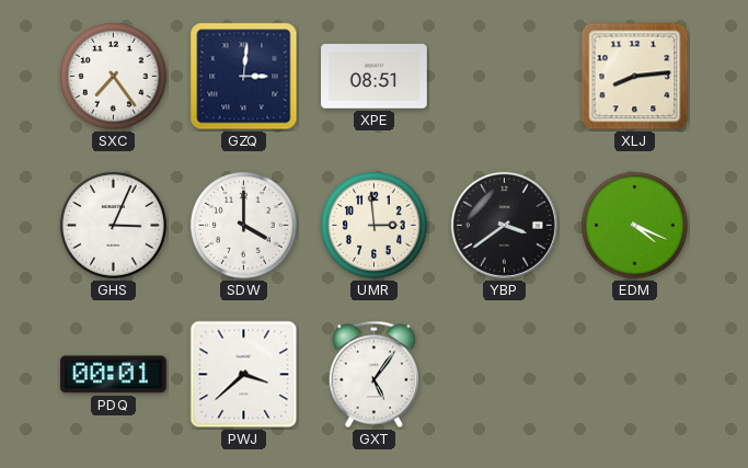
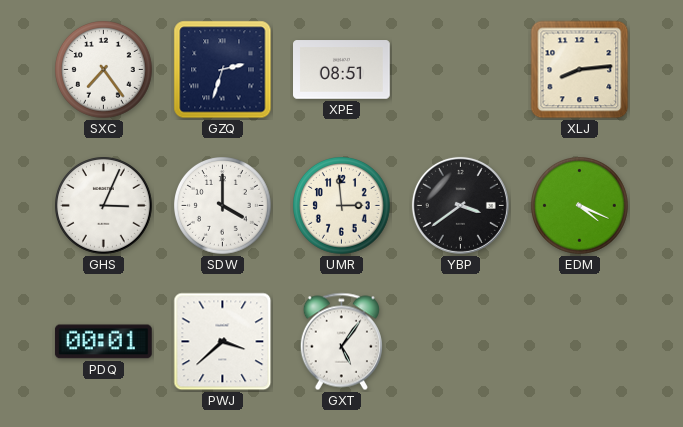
GZQ: 3:01 -> 2:33
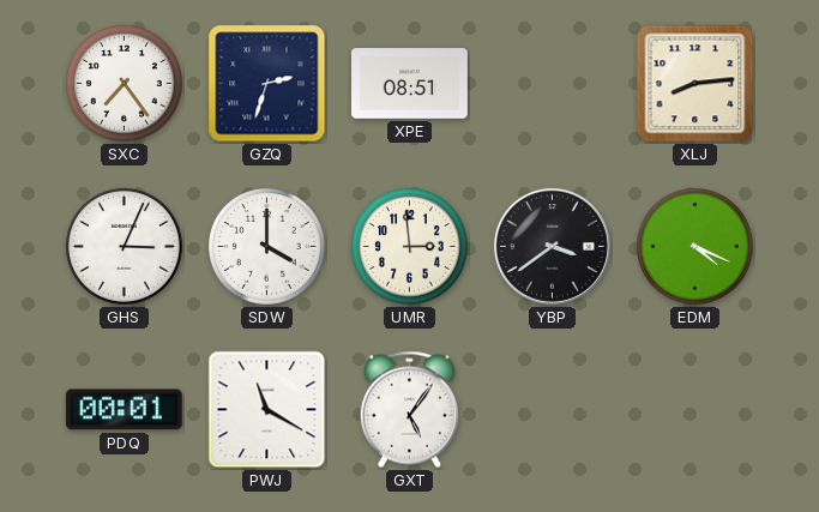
PWJ: 3:38 -> 11:20
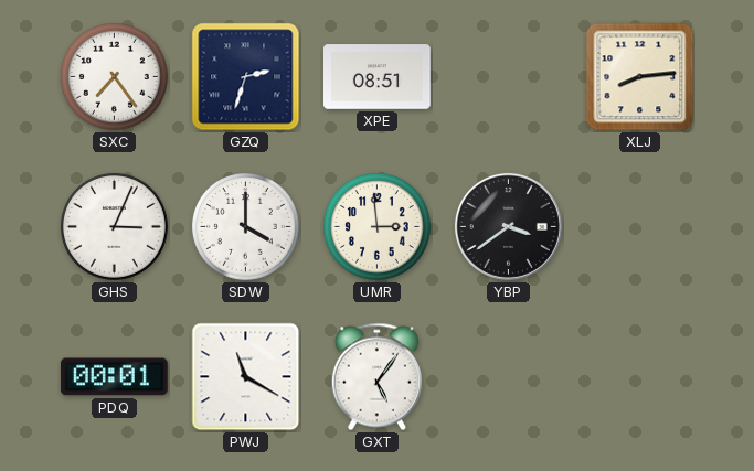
EDM: 4:19 -> none
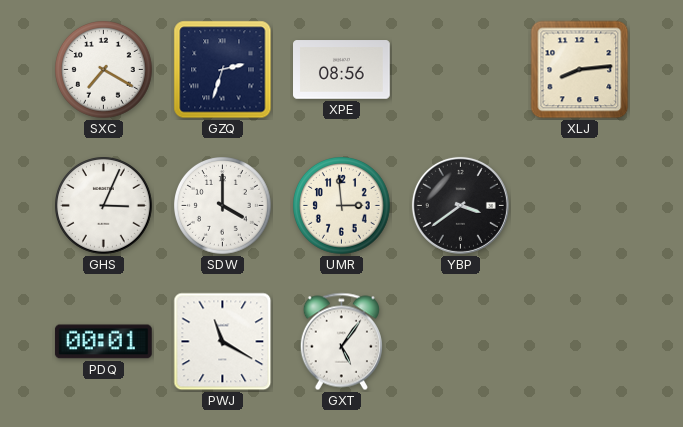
SXC: 7:24 -> 7:20
XPE: 08:51 -> 08:56
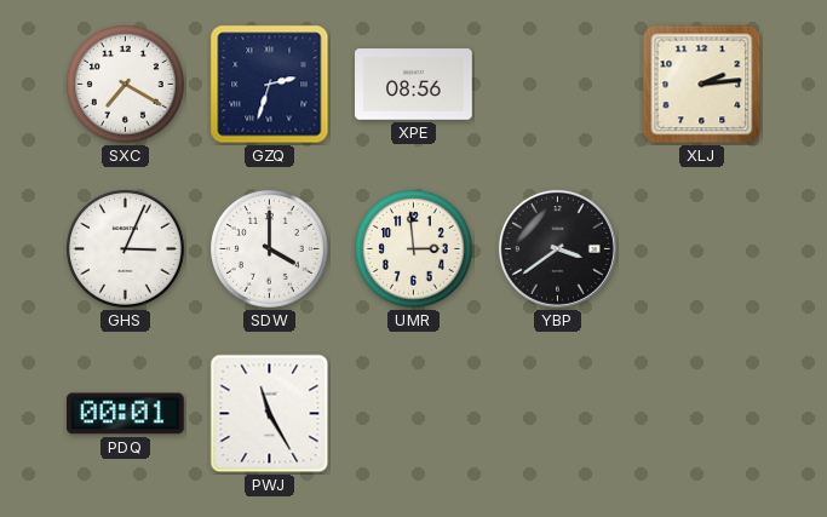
XLJ: 8:14 -> 2:14
PWJ: 11:20 -> 11:25
GXT: 5:06 -> none
